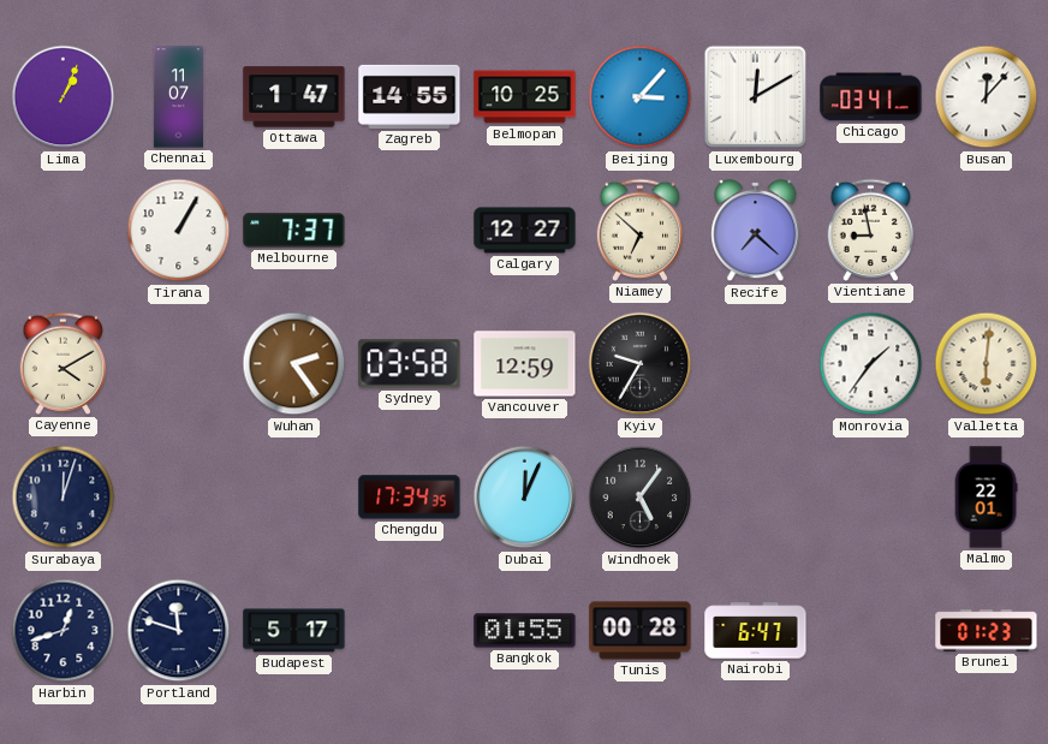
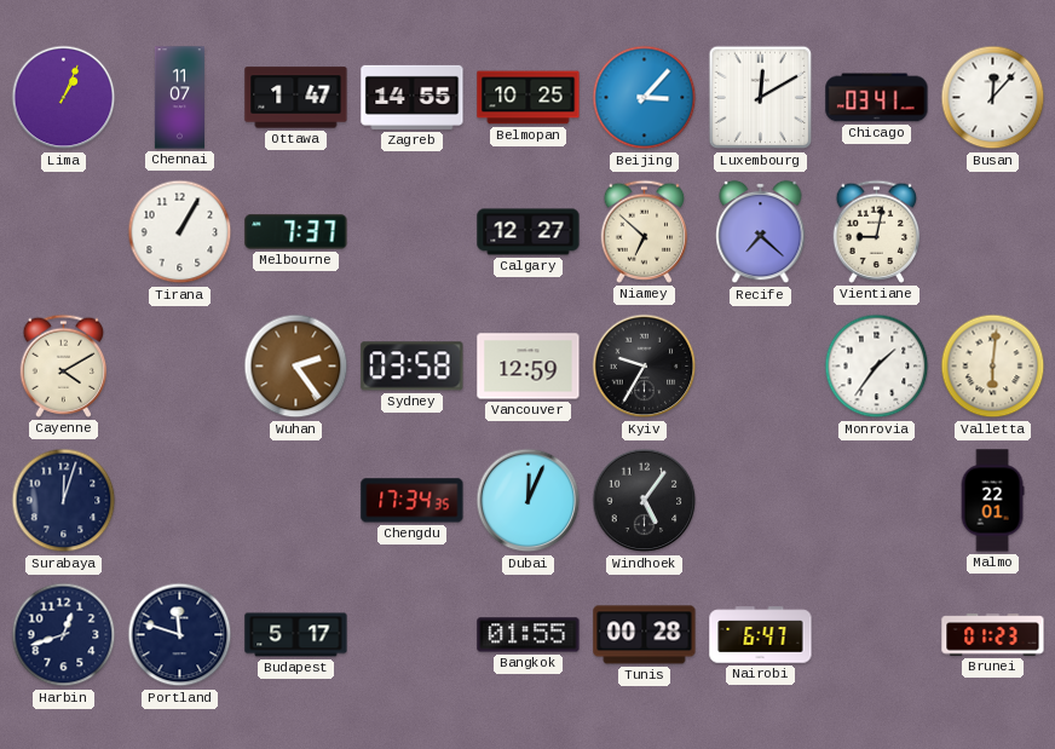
Vientiane: 8:58 -> 9:02
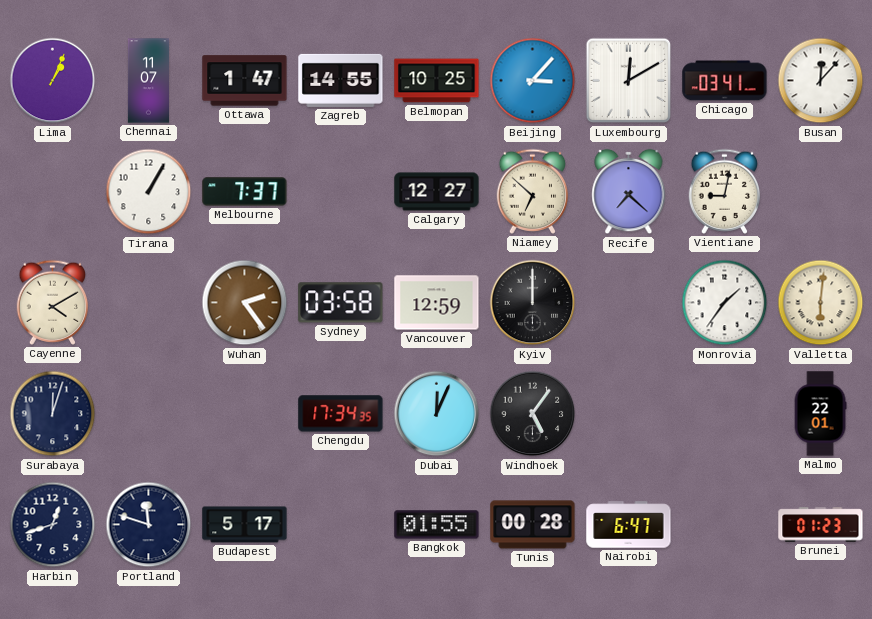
Kyiv: 9:35 -> 12:00
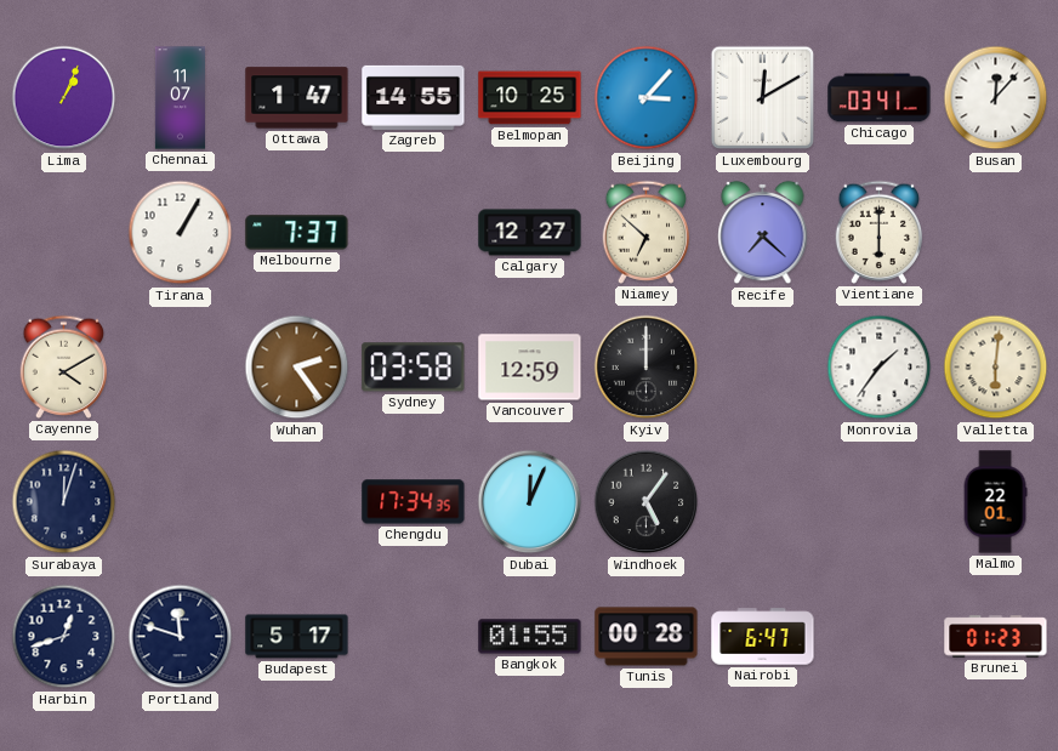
Vientiane: 9:02 -> 6:00
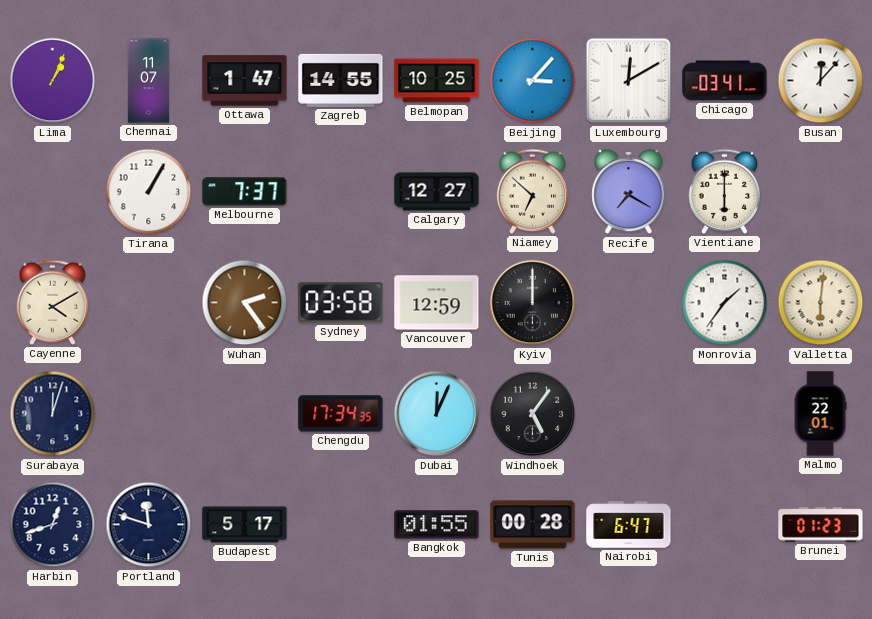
Recife: 7:22 -> 7:20
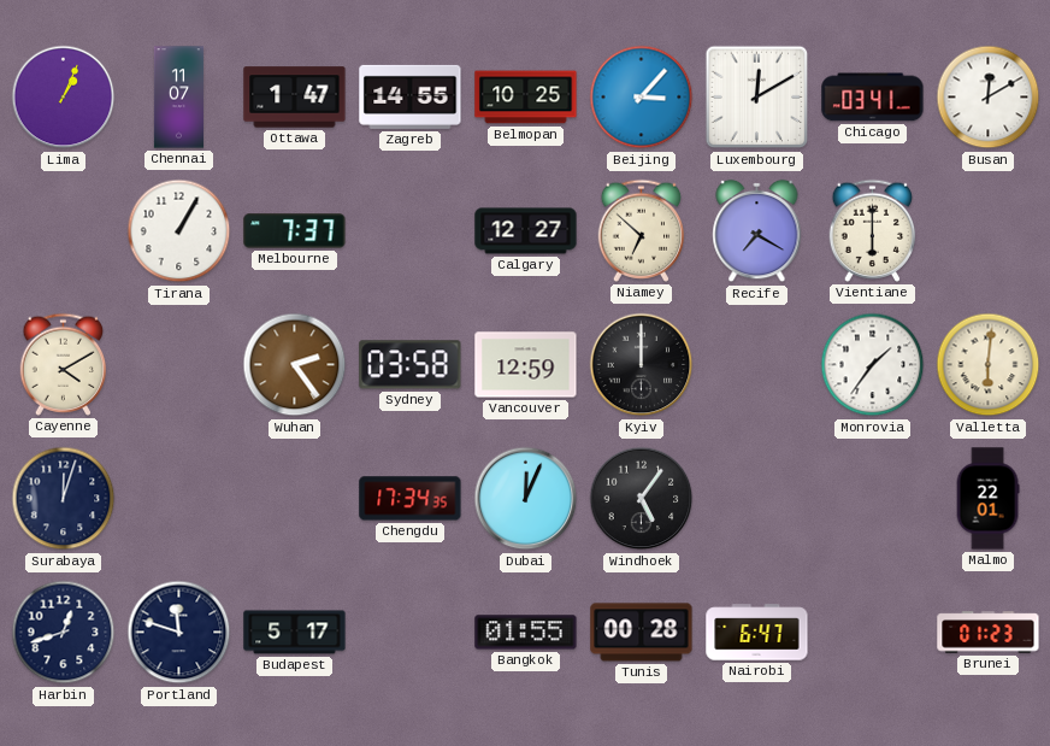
Busan: 12:07 -> 12:10
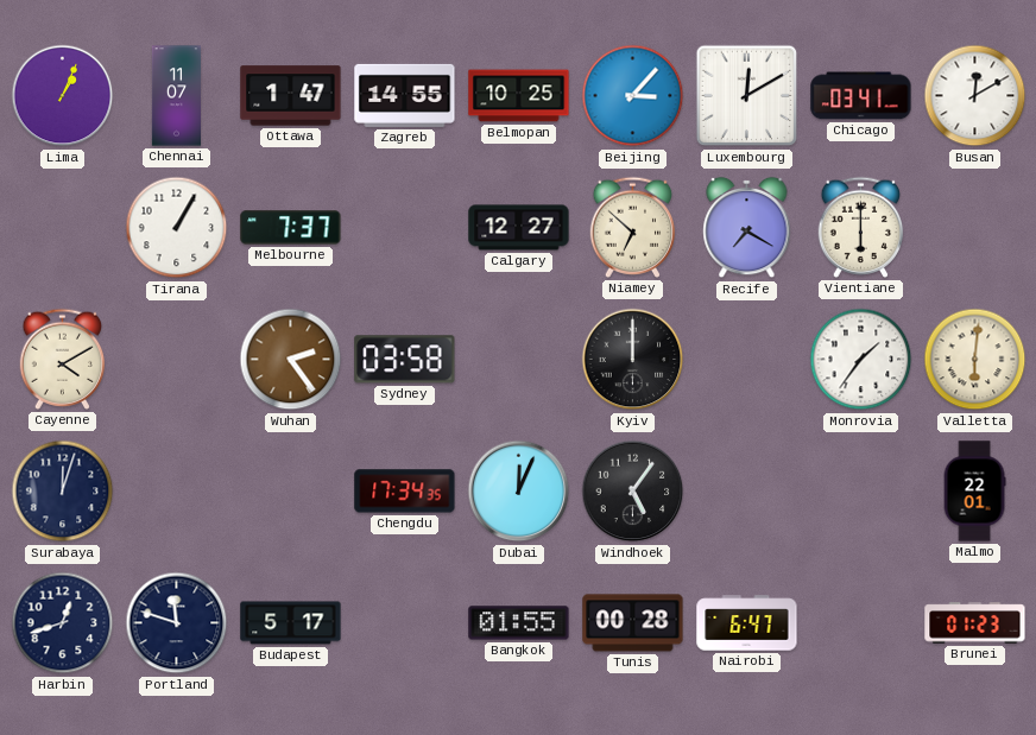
Vancouver: 12:59 -> none
